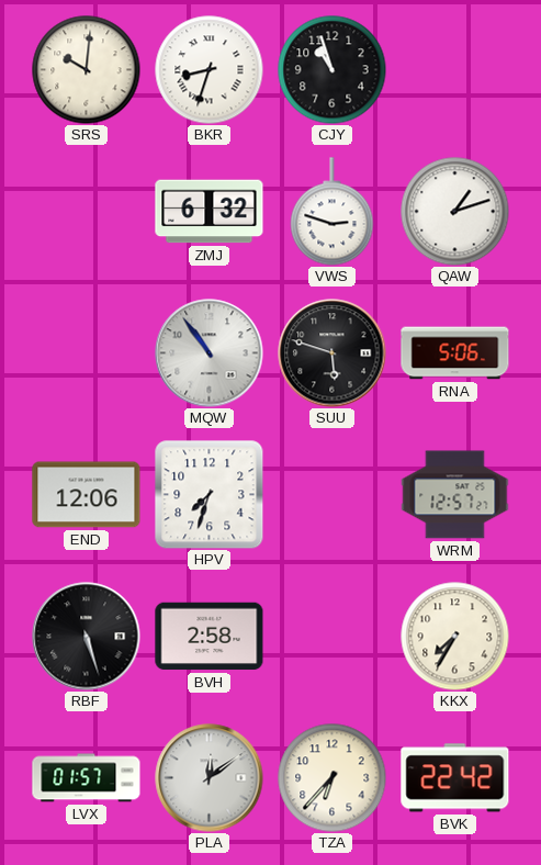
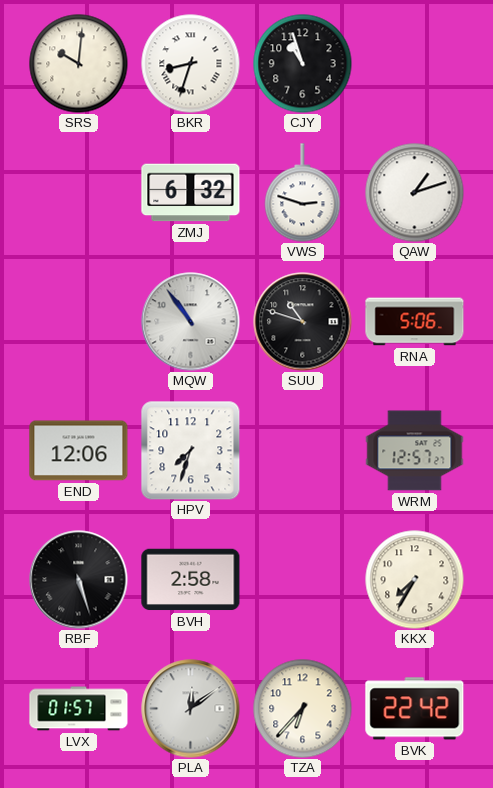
SUU: 5:48 -> 10:48
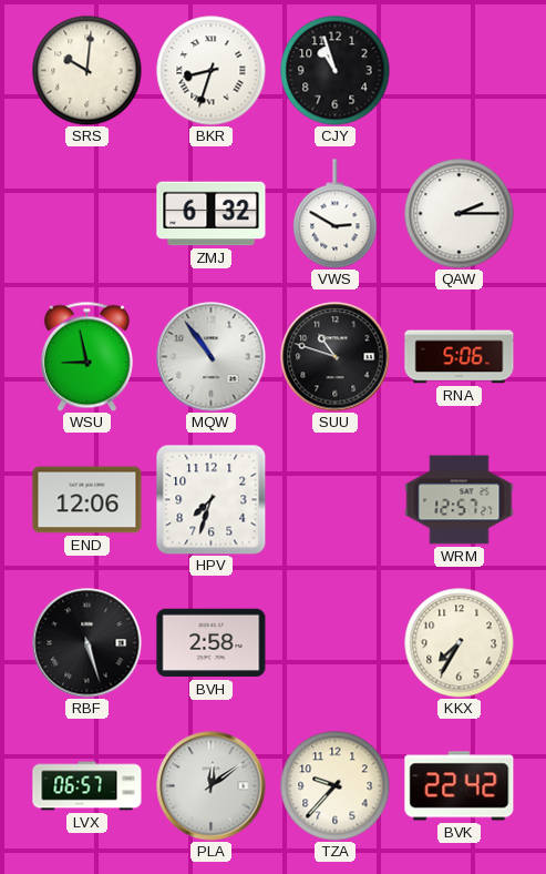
VWS: 2:48 -> 2:50
QAW: 1:12 -> 2:15
WSU: none -> 8:58
LVX: 01:57 -> 06:57
TZA: 6:37 -> 9:37
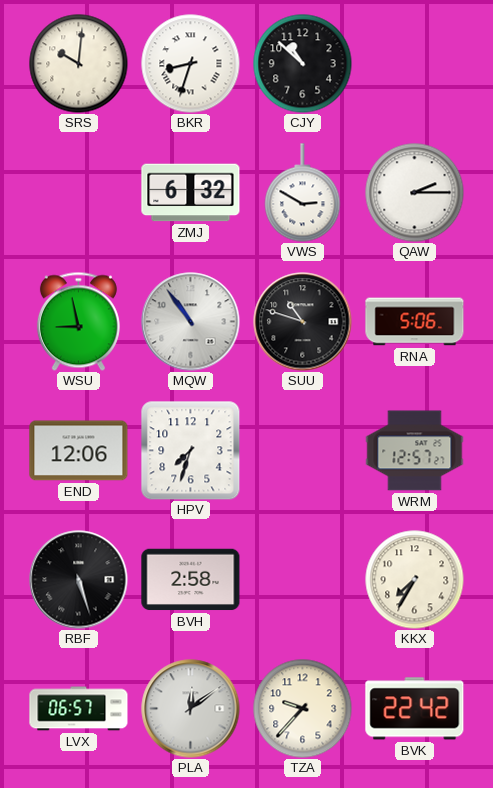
CJY: 10:57 -> 10:52
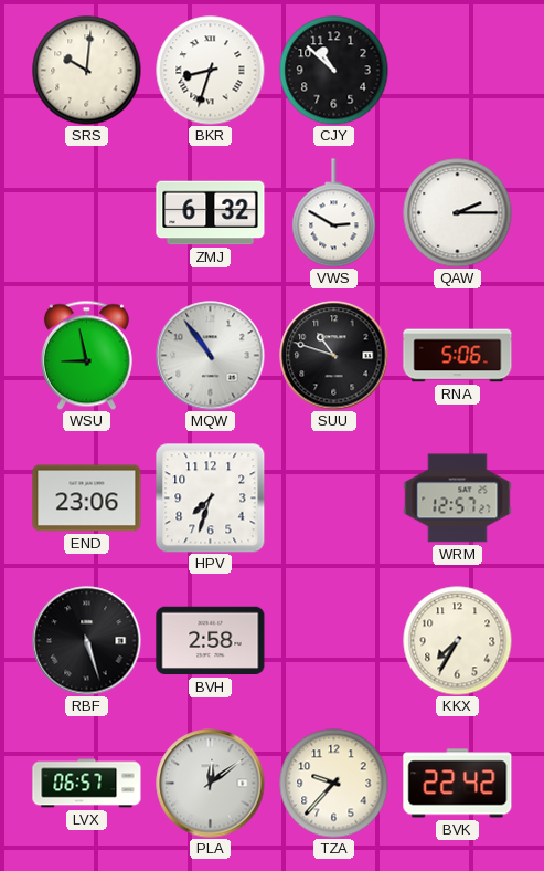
END: 12:06 -> 23:06
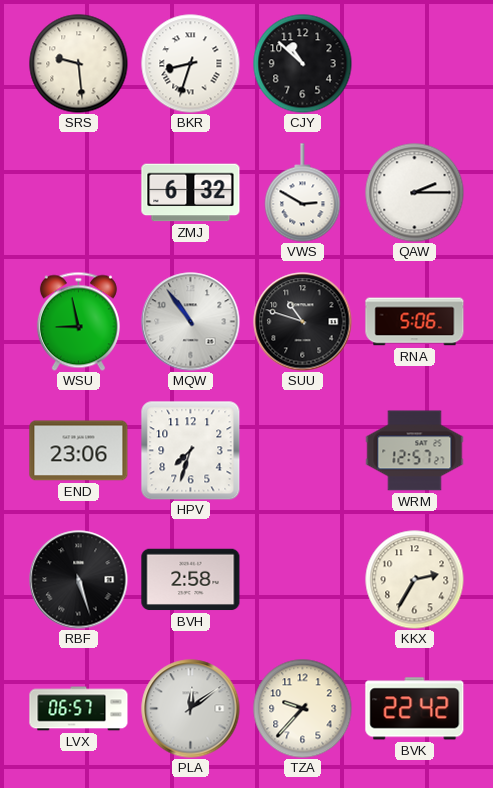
SRS: 10:01 -> 9:29
KKX: 7:35 -> 2:35
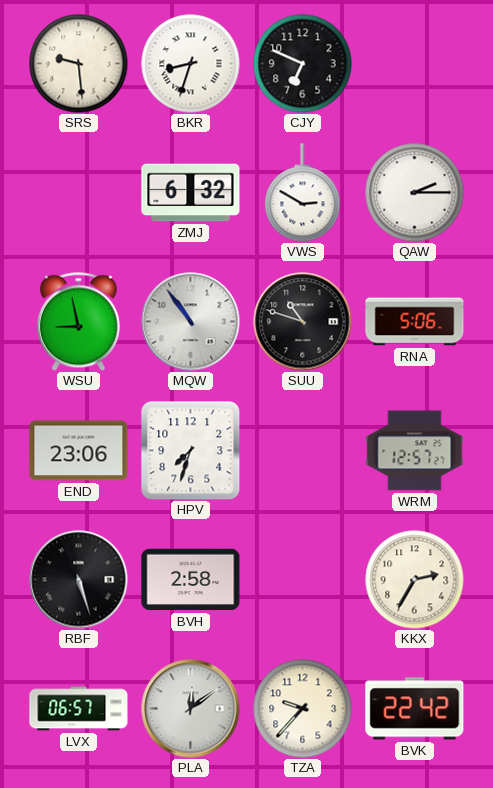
CJY: 10:52 -> 6:49
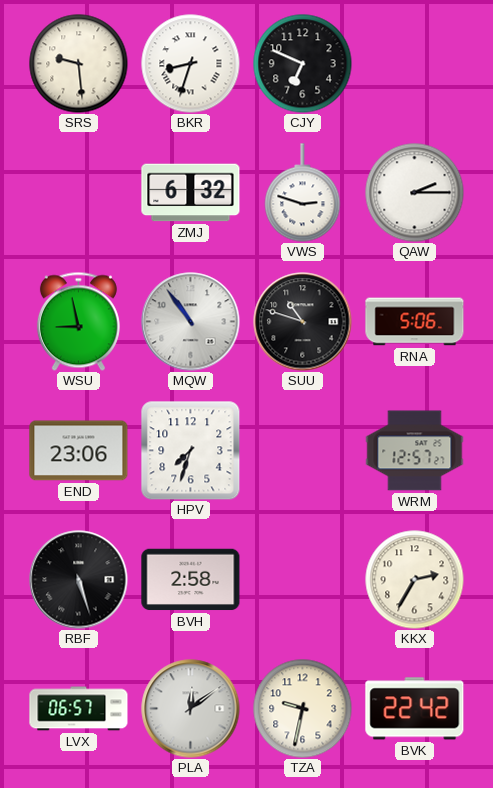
VWS: 2:50 -> 2:48
TZA: 9:37 -> 9:32
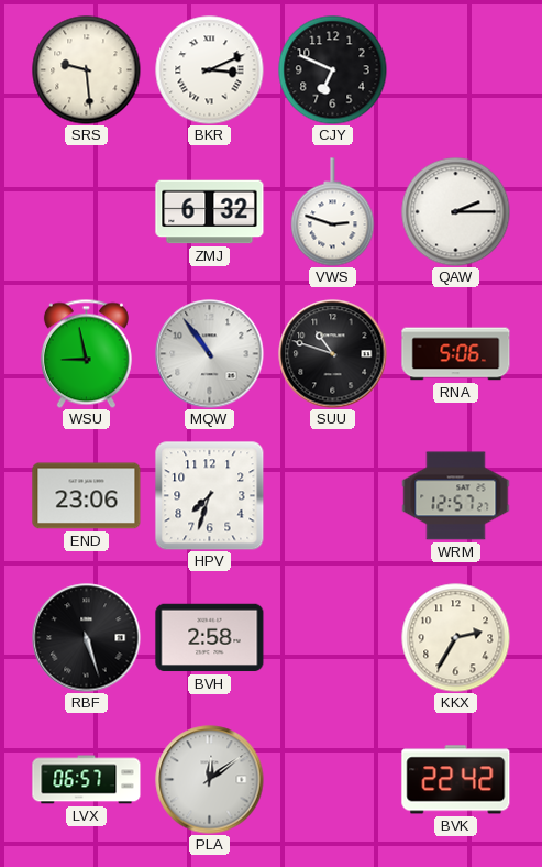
BKR: 8:33 -> 3:11
TZA: 9:32 -> none
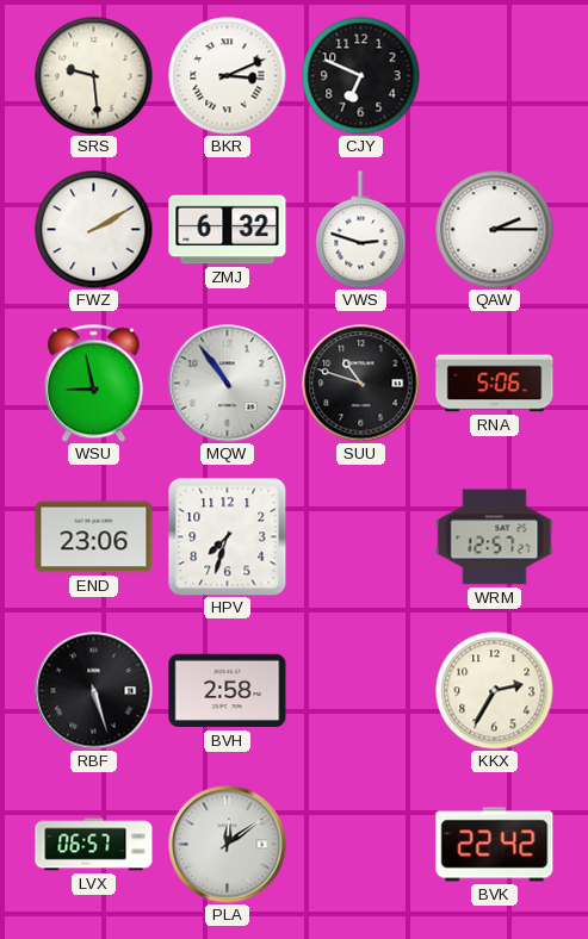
FWZ: none -> 2:10
